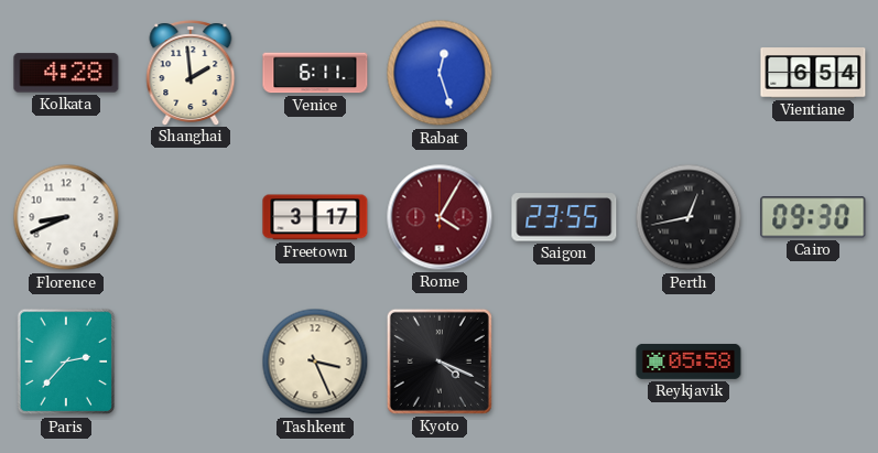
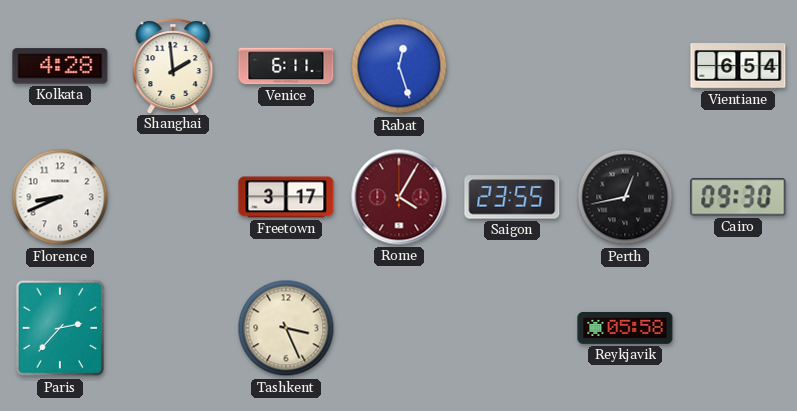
Kyoto: 4:19 -> none
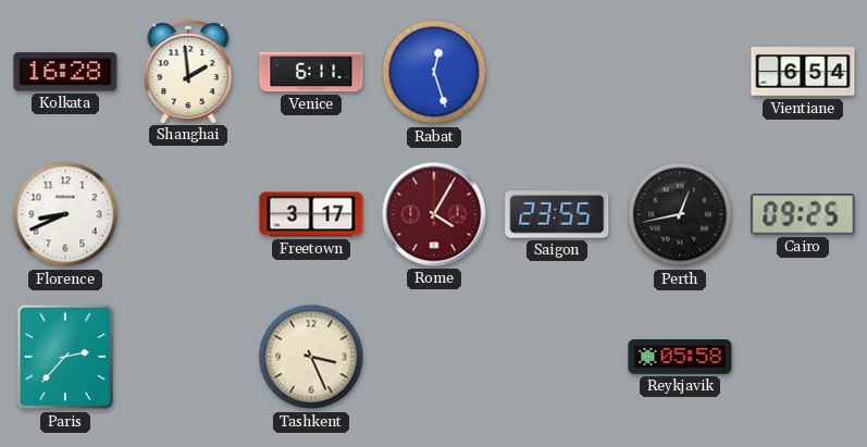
Kolkata: 4:28 -> 16:28
Cairo: 09:30 -> 09:25
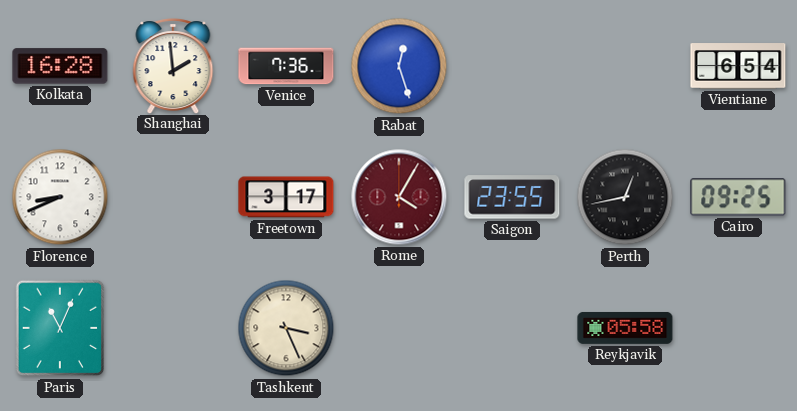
Venice: 6:11 -> 7:36
Paris: 2:37 -> 11:04
